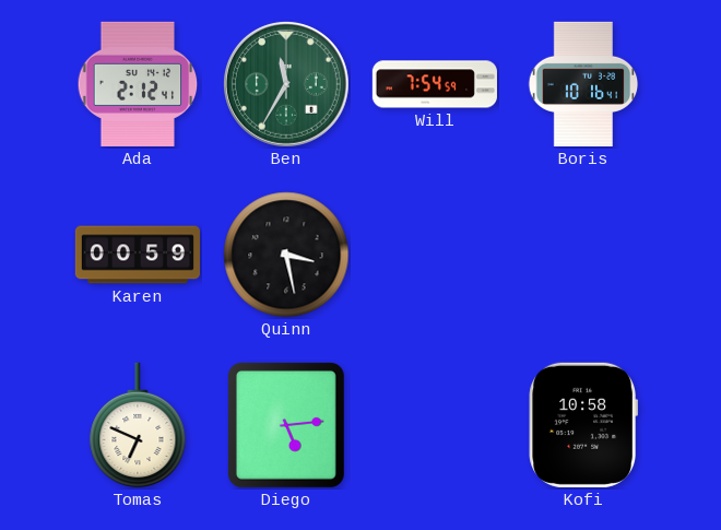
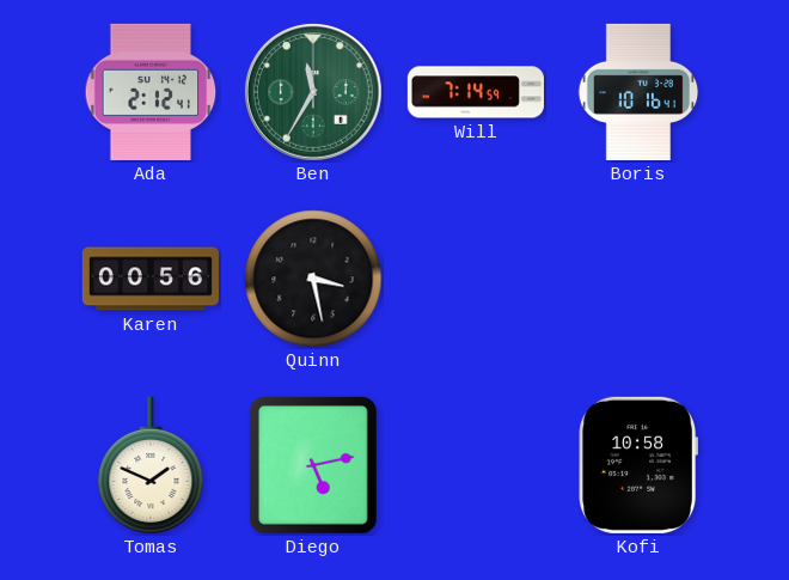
Will: 7:54 -> 7:14
Karen: 00:59 -> 00:56
Tomas: 6:49 -> 1:49
Diego: 5:14 -> 5:13
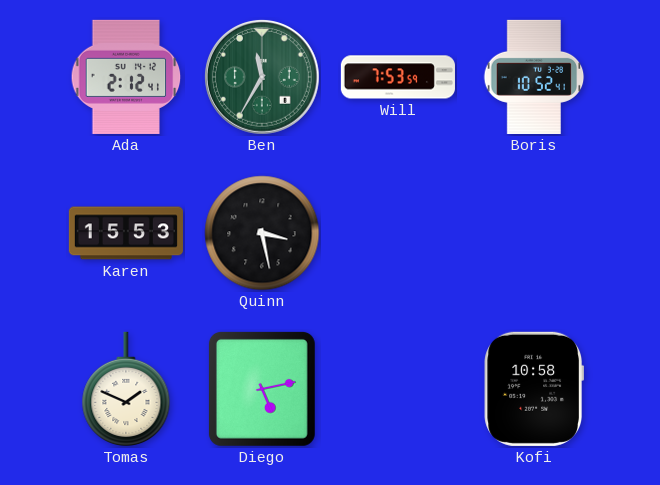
Will: 7:14 -> 7:53
Boris: 10:16 -> 10:52
Karen: 00:56 -> 15:53
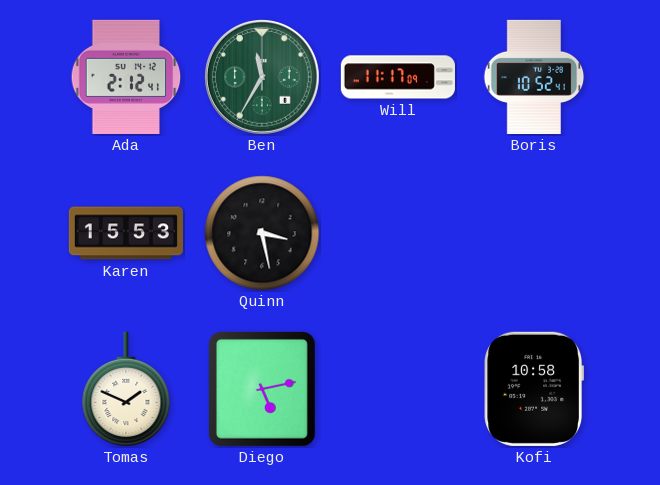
Will: 7:53 -> 11:17
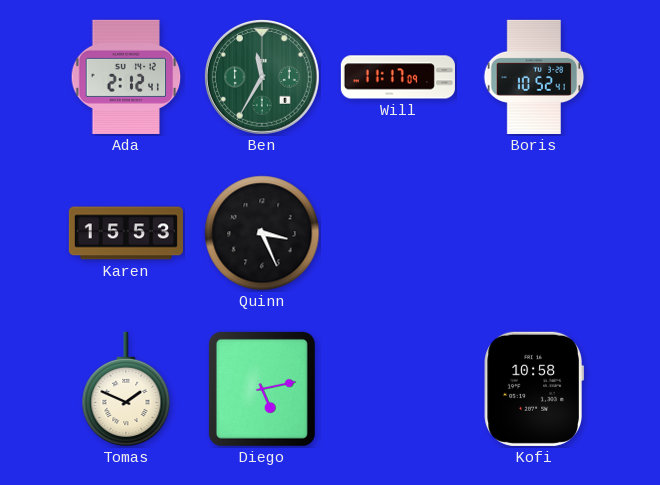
Quinn: 3:28 -> 3:26
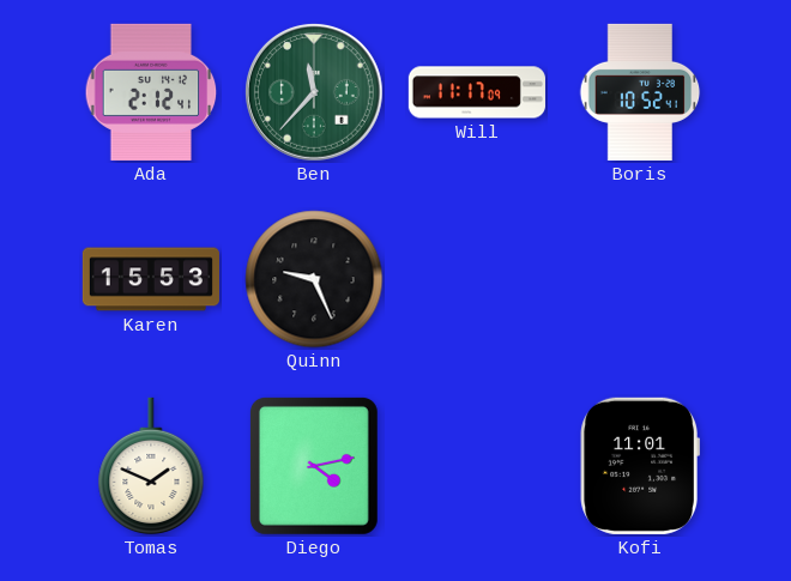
Ben: 11:35 -> 11:37
Quinn: 3:26 -> 9:26
Diego: 5:13 -> 4:13
Kofi: 10:58 -> 11:01
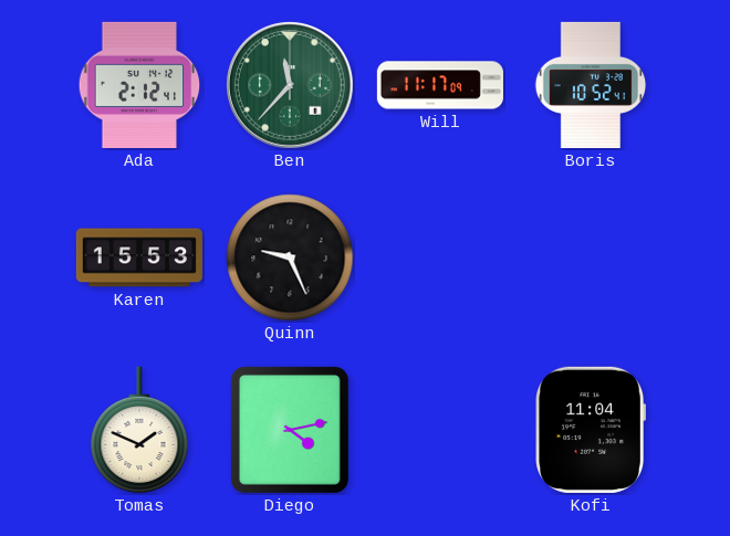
Kofi: 11:01 -> 11:04
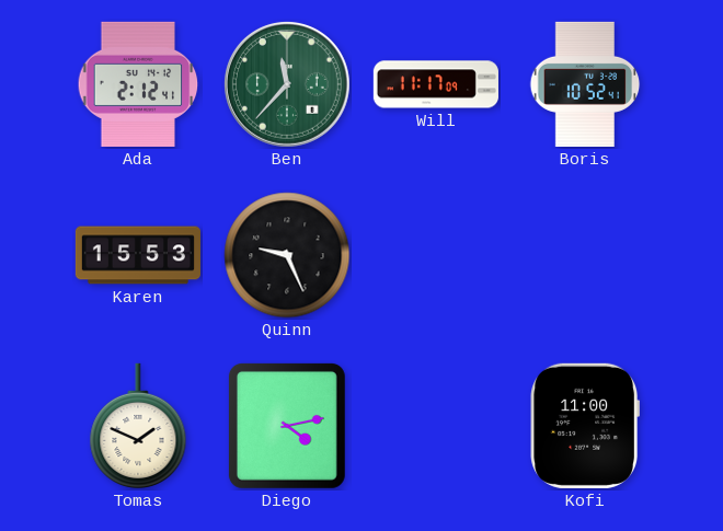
Kofi: 11:04 -> 11:00
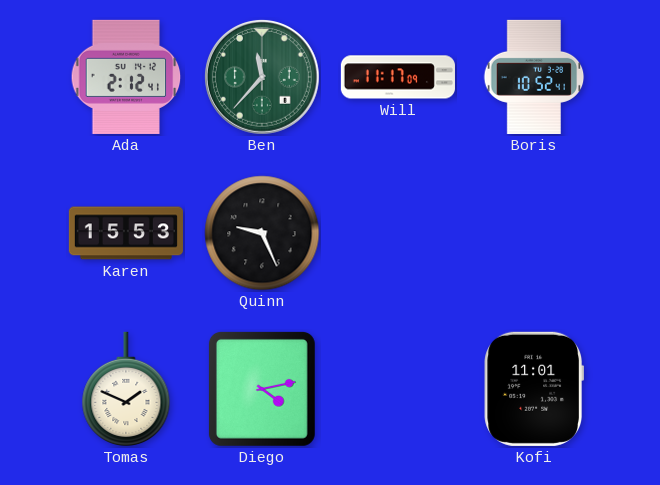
Kofi: 11:00 -> 11:01
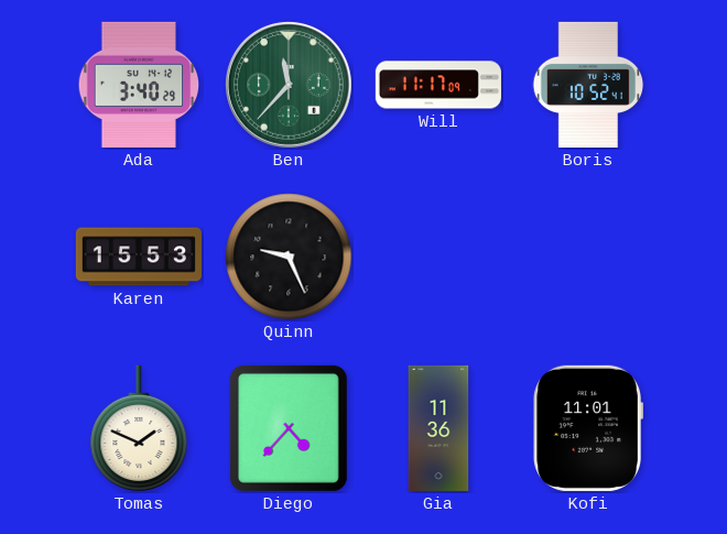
Ada: 2:12 -> 3:40
Diego: 4:13 -> 4:37
Gia: none -> 11:36
